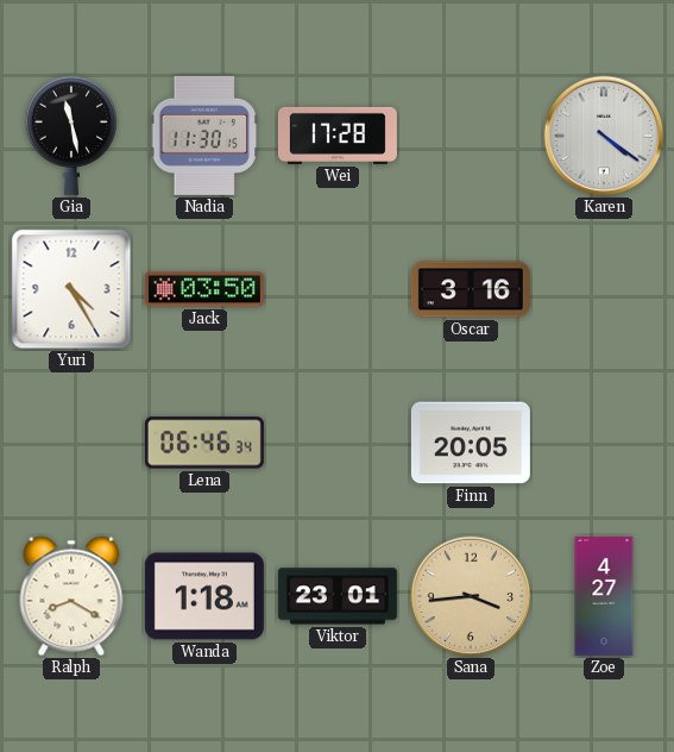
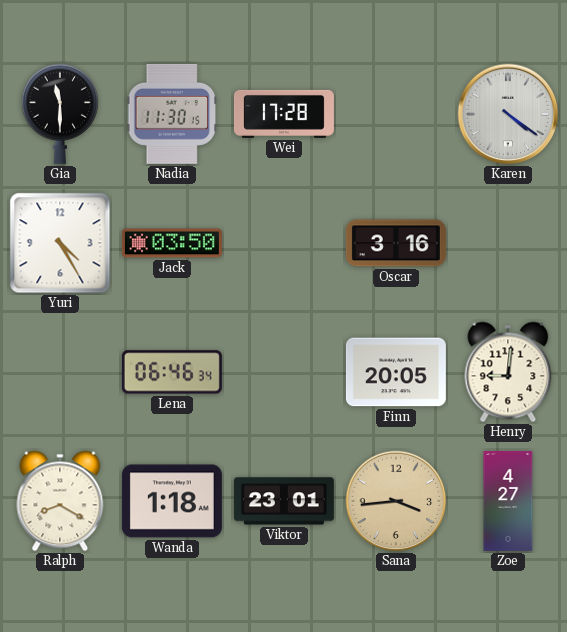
Gia: 11:28 -> 11:30
Henry: none -> 9:01
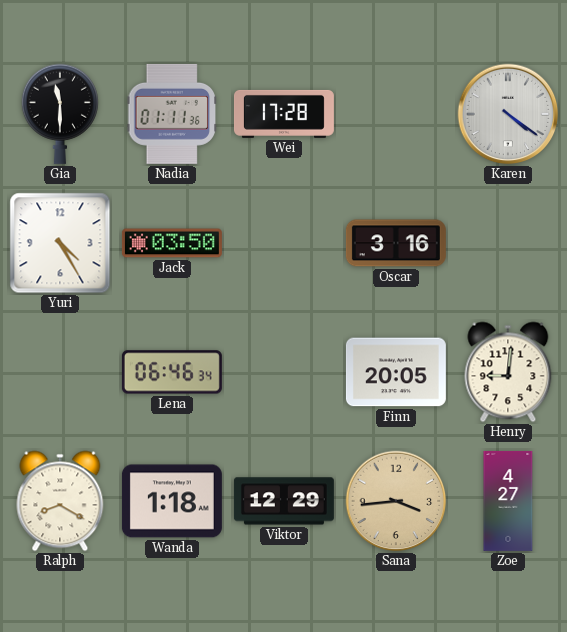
Nadia: 11:30 -> 01:11
Viktor: 23:01 -> 12:29
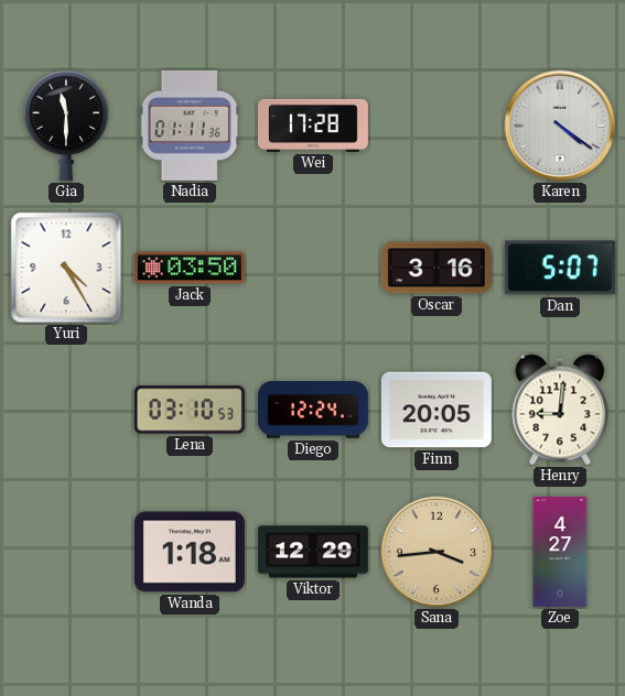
Dan: none -> 5:07
Lena: 06:46 -> 03:10
Diego: none -> 12:24
Ralph: 8:20 -> none
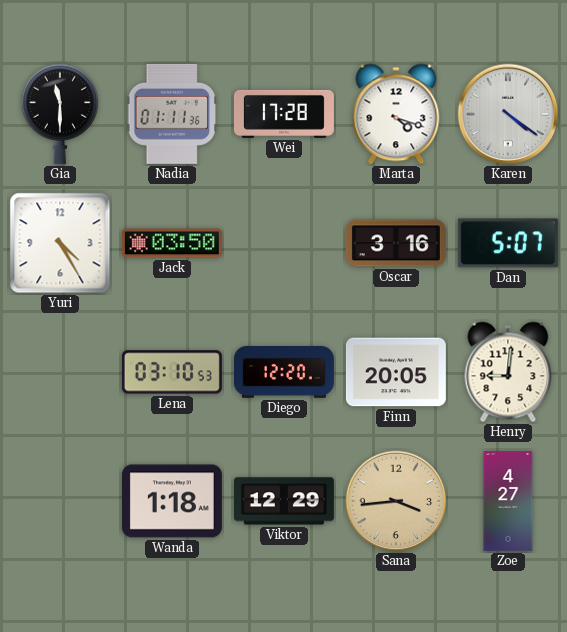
Marta: none -> 4:18
Diego: 12:24 -> 12:20
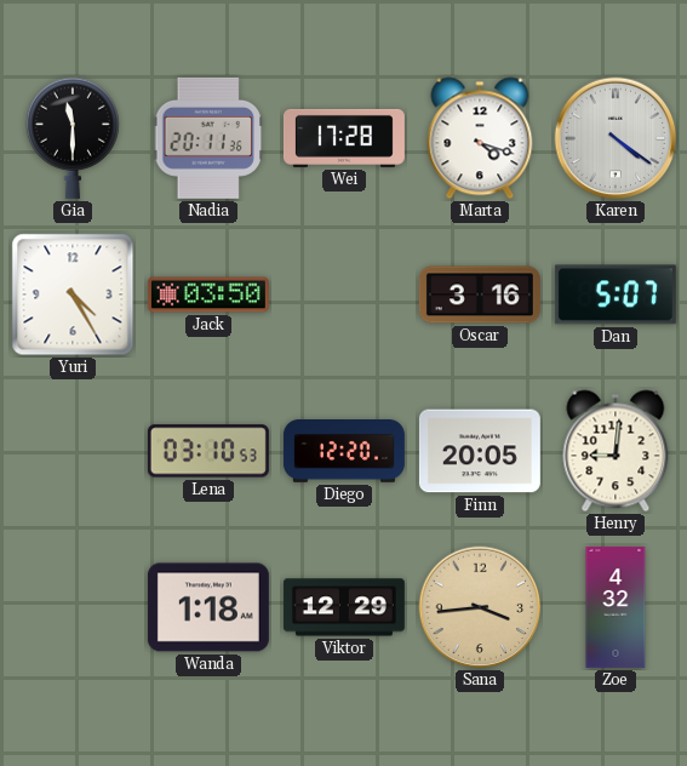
Nadia: 01:11 -> 20:11
Zoe: 4:27 -> 4:32
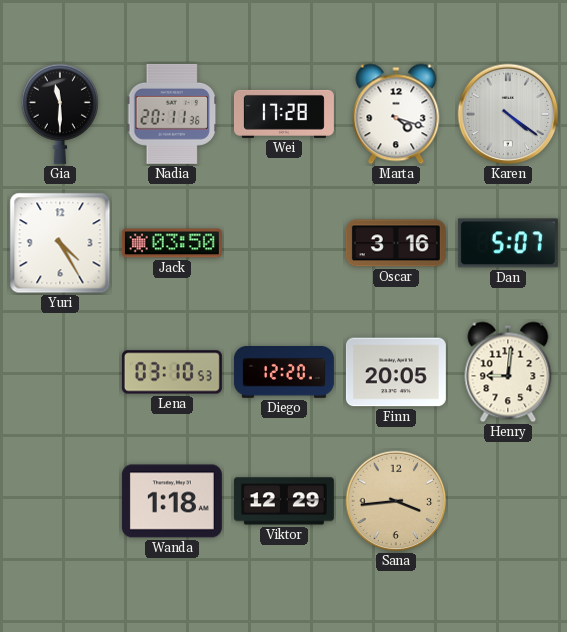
Zoe: 4:32 -> none
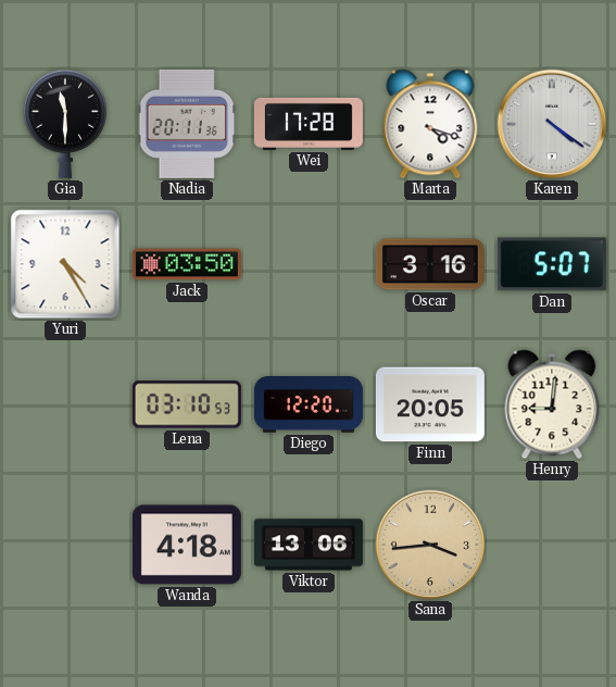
Wanda: 1:18 -> 4:18
Viktor: 12:29 -> 13:06
